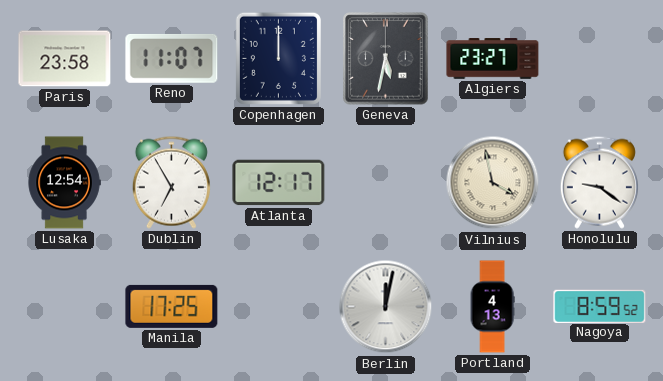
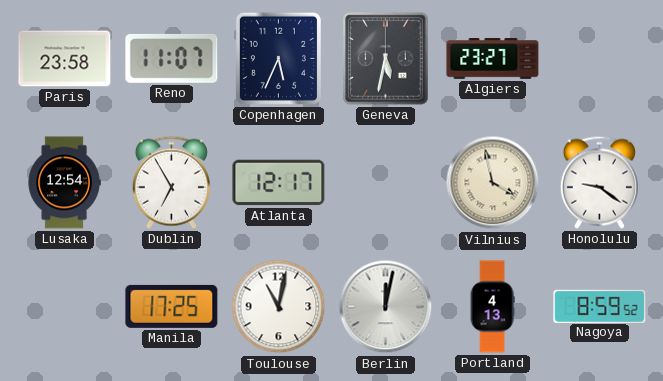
Copenhagen: 12:00 -> 5:34
Toulouse: none -> 11:02
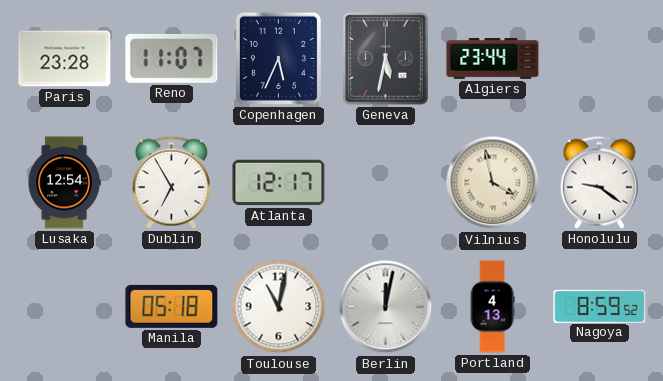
Paris: 23:58 -> 23:28
Algiers: 23:27 -> 23:44
Manila: 17:25 -> 05:18
